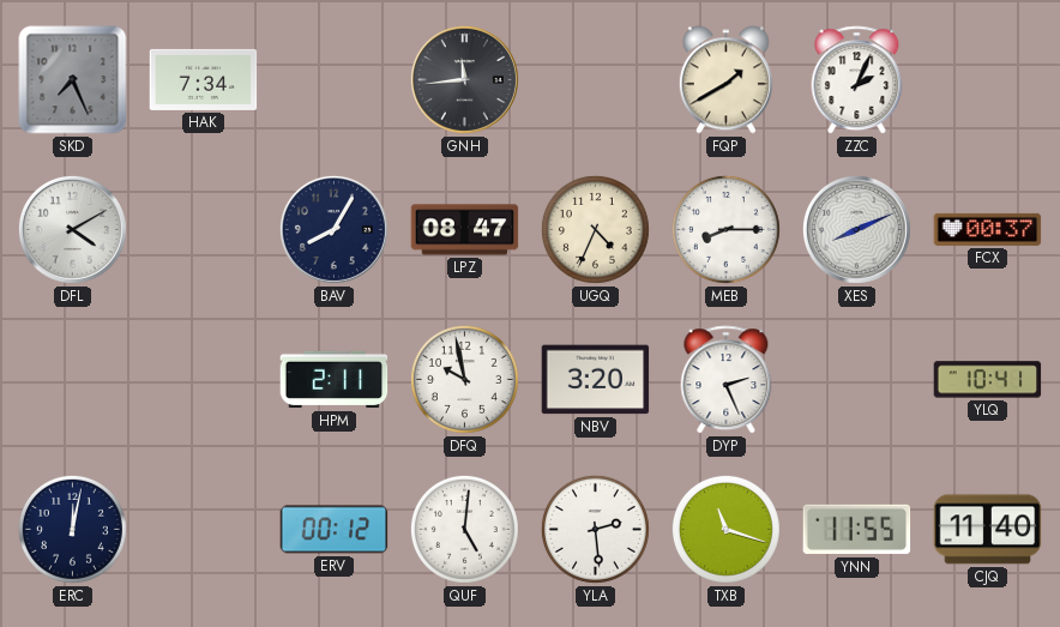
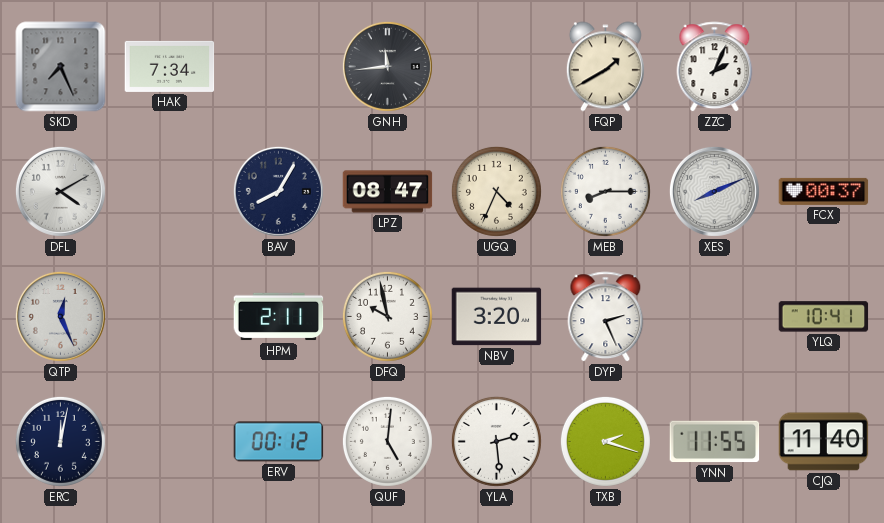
QTP: none -> 12:26
TXB: 11:18 -> 2:18
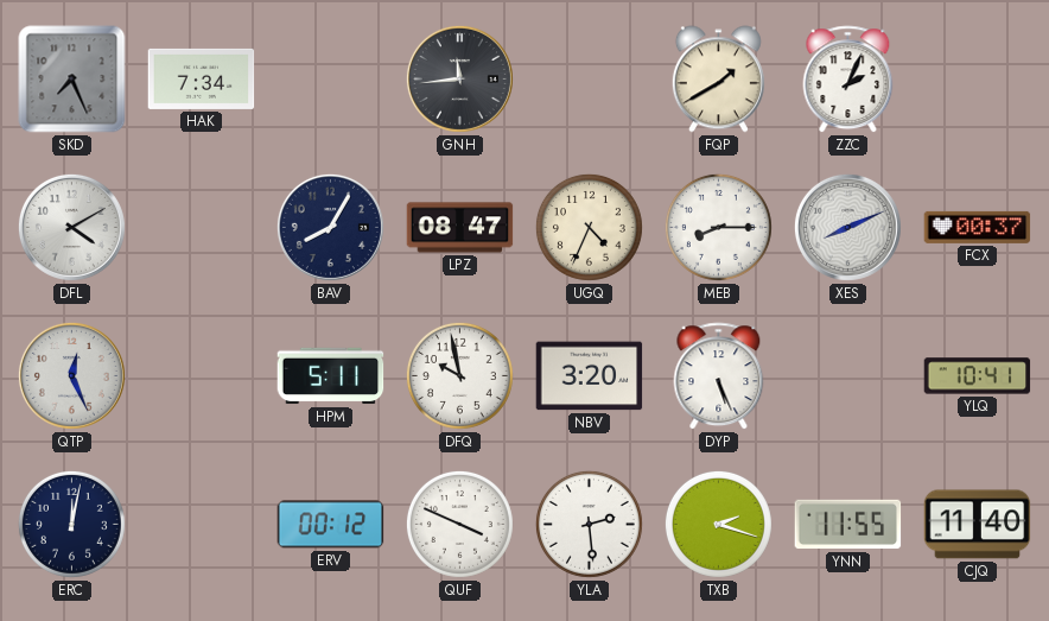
HPM: 2:11 -> 5:11
DYP: 2:26 -> 5:26
QUF: 5:01 -> 3:49
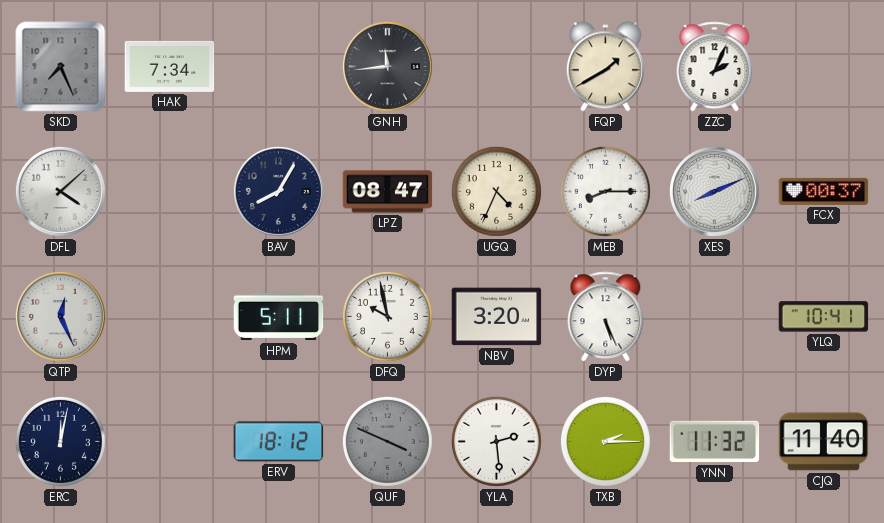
DFL: 4:10 -> 4:08
ERV: 00:12 -> 18:12
QUF dial: white -> grey
TXB: 2:18 -> 2:15
YNN: 11:55 -> 11:32
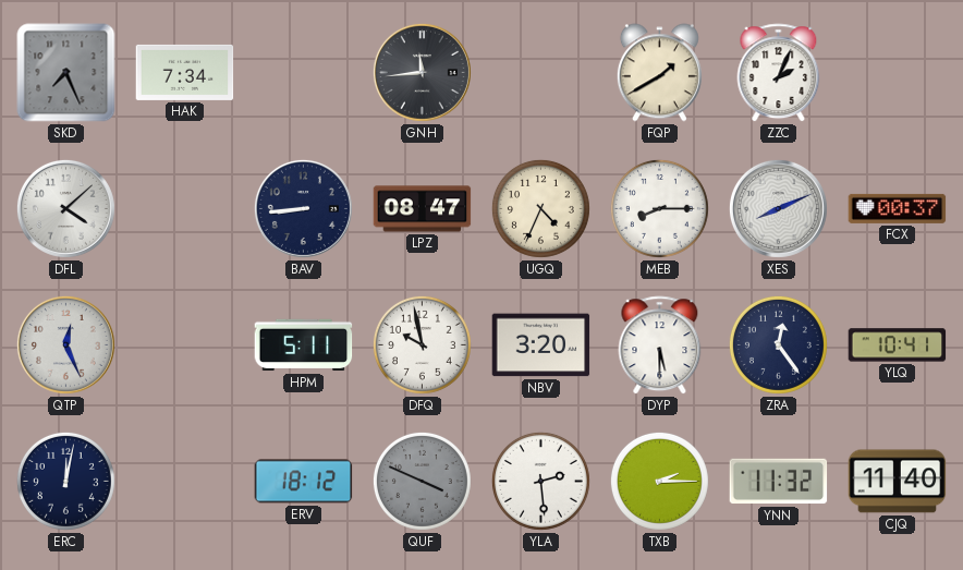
BAV: 8:05 -> 8:44
DYP: 5:26 -> 5:30
ZRA: none -> 12:24
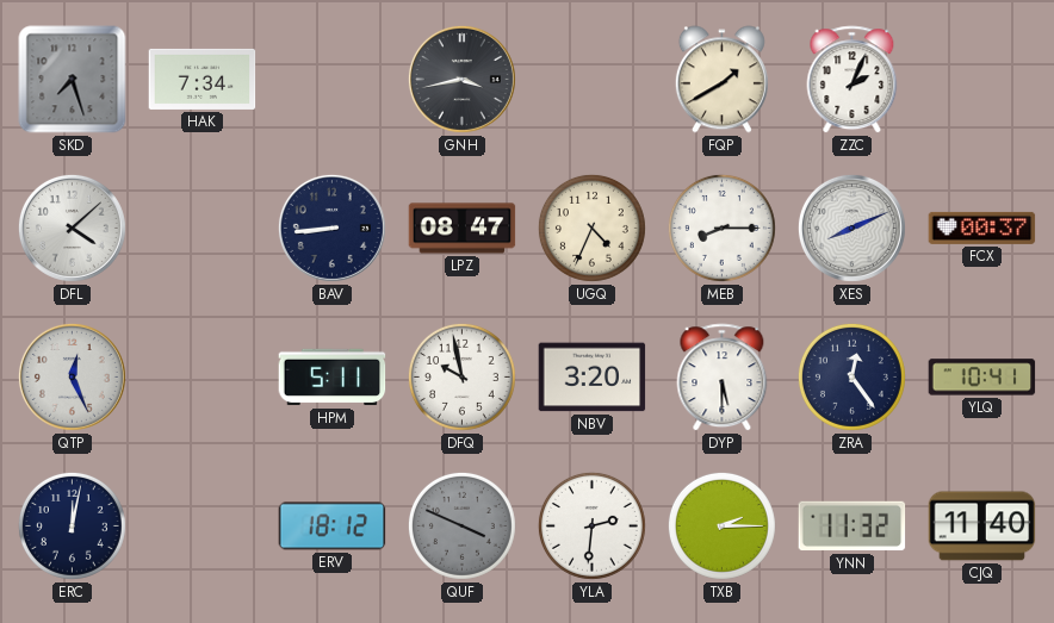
SKD: 7:26 -> 7:27
GNH: 11:44 -> 3:43
YLA: 2:29 -> 2:31
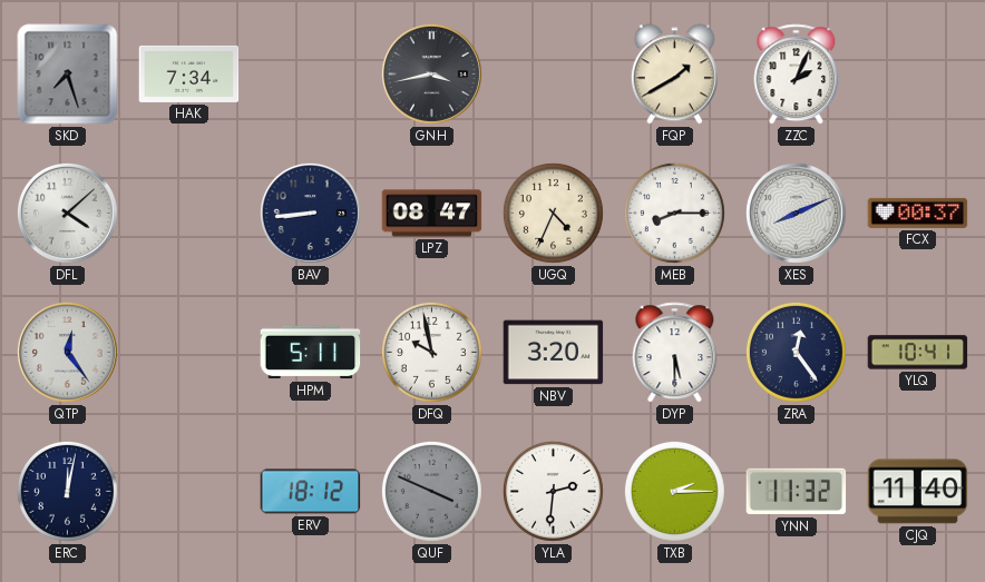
QTP: 12:26 -> 12:24
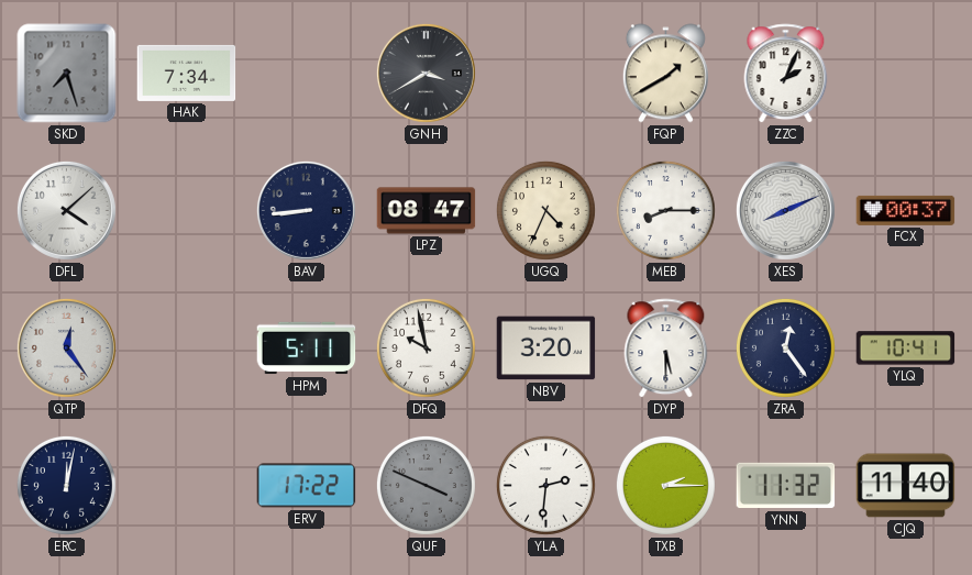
GNH: 3:43 -> 3:40
ERV: 18:12 -> 17:22
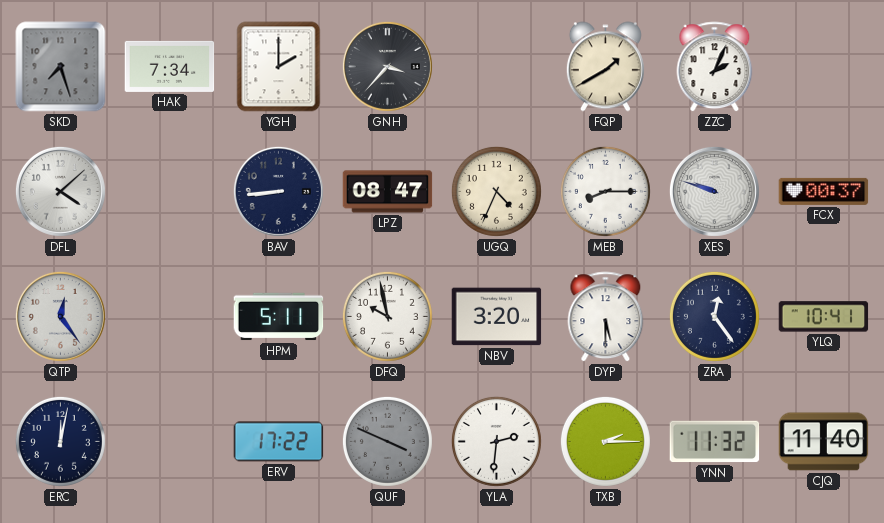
YGH: none -> 2:00
GNH: 3:40 -> 3:37
XES: 8:11 -> 9:48
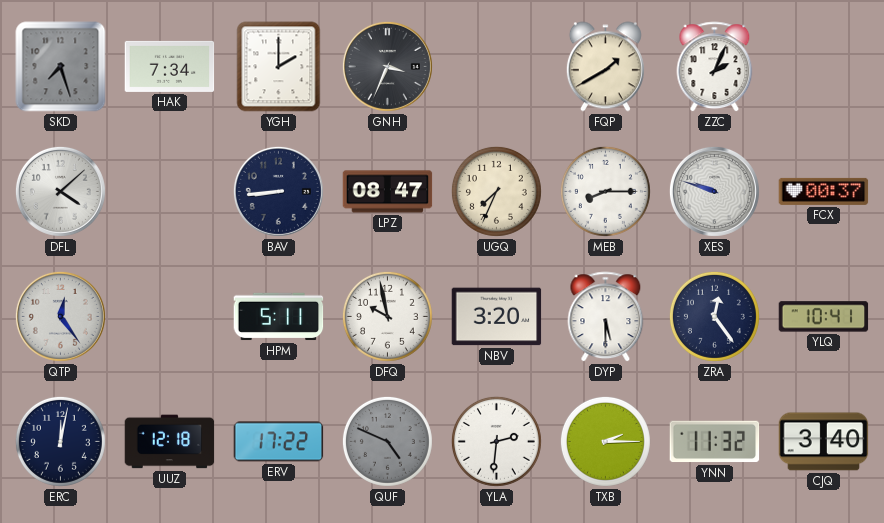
GNH: 3:37 -> 3:34
UGQ: 4:34 -> 7:34
UUZ: none -> 12:18
QUF: 3:49 -> 4:49
CJQ: 11:40 -> 3:40
